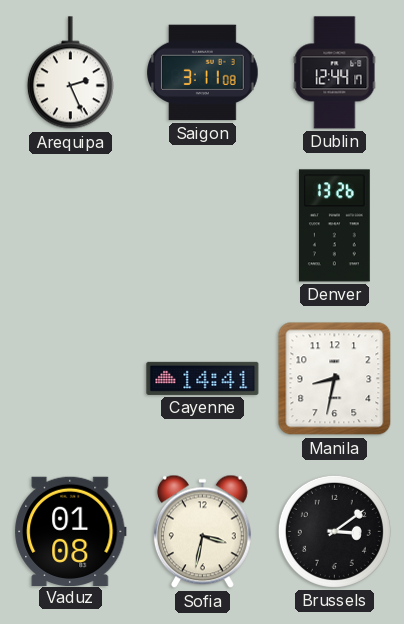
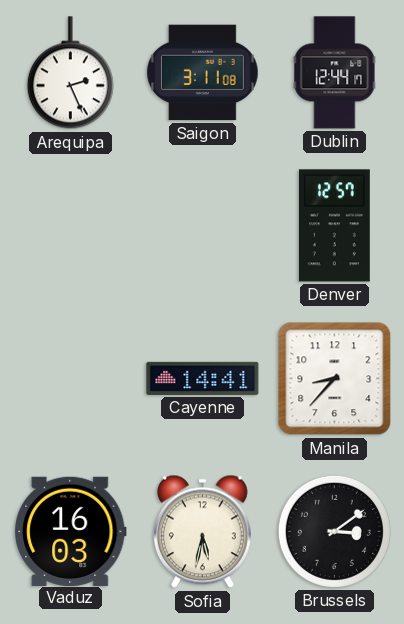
Denver: 13:26 -> 12:57
Manila: 8:32 -> 8:37
Vaduz: 01:08 -> 16:03
Sofia: 3:32 -> 5:32
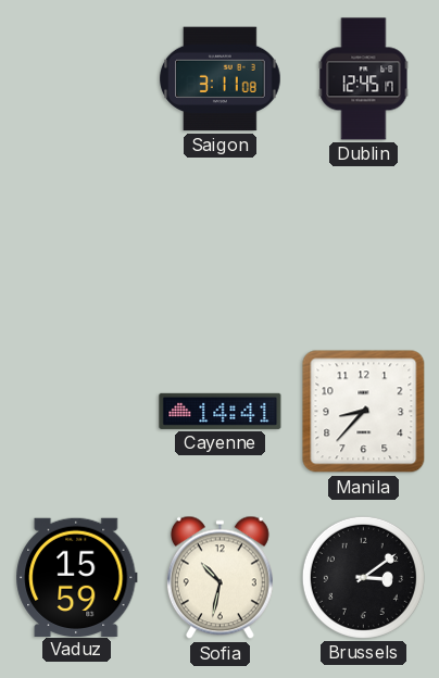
Arequipa: 2:26 -> none
Dublin: 12:44 -> 12:45
Denver: 12:57 -> none
Vaduz: 16:03 -> 15:59
Sofia: 5:32 -> 10:32
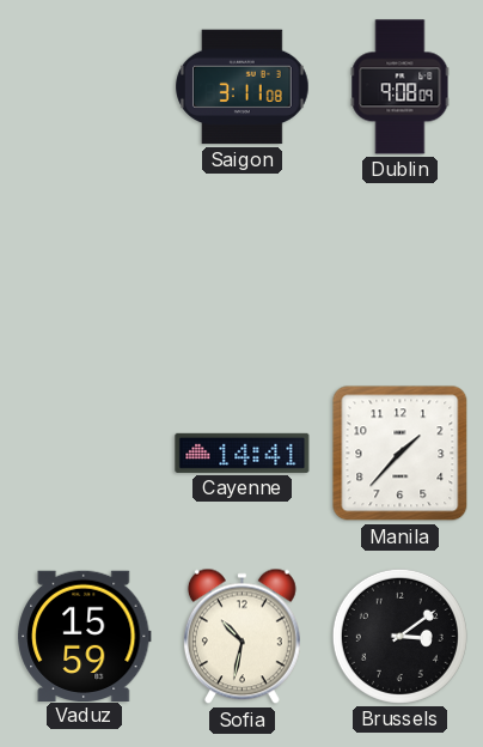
Dublin: 12:45 -> 9:08
Manila: 8:37 -> 1:37
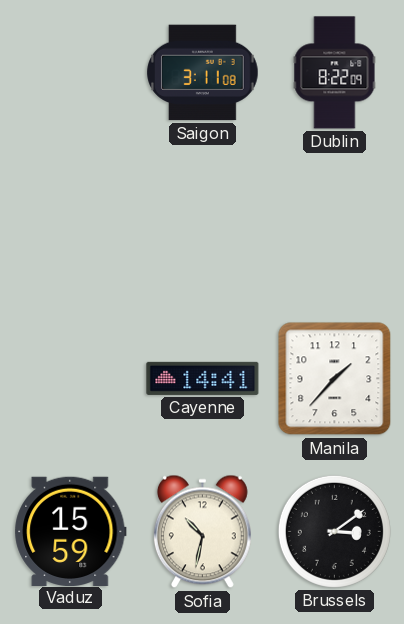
Dublin: 9:08 -> 8:22
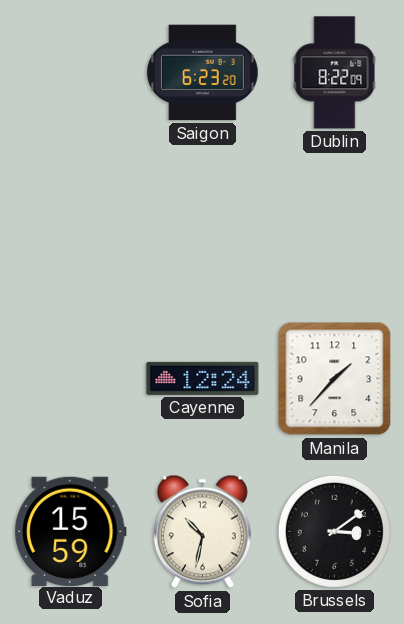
Saigon: 3:11 -> 6:23
Cayenne: 14:41 -> 12:24
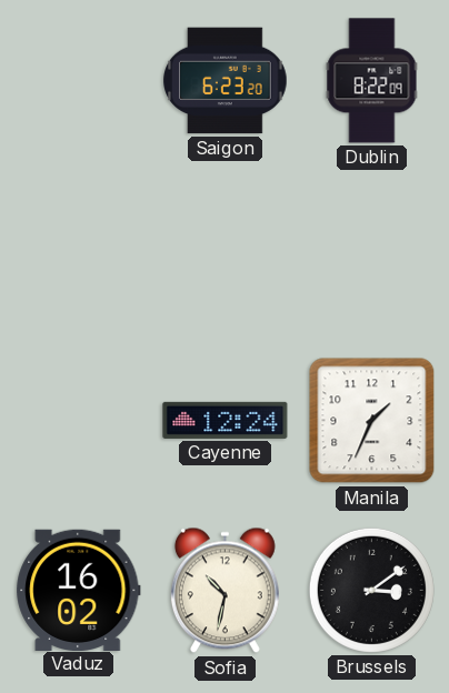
Manila: 1:37 -> 1:34
Vaduz: 15:59 -> 16:02
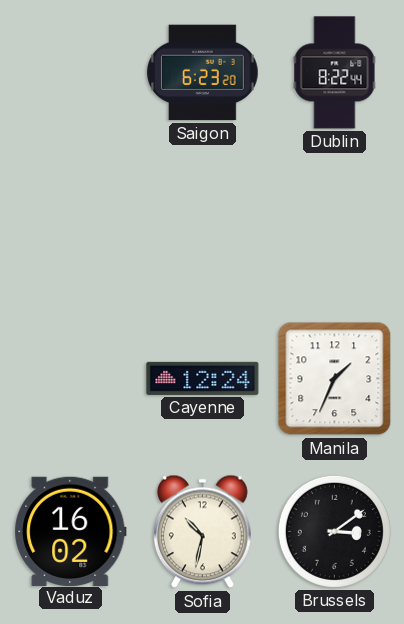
Dublin: 8:22:09 -> 8:22:44
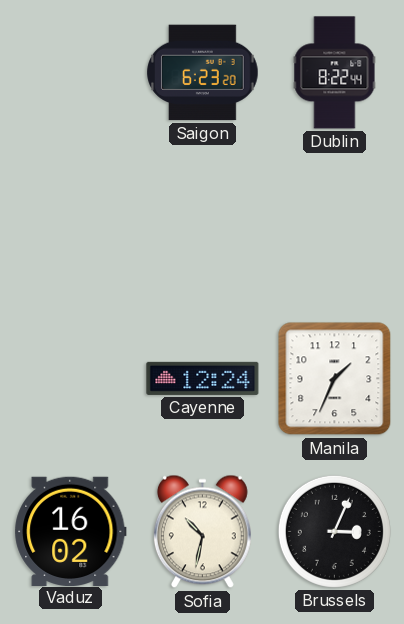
Brussels: 3:09 -> 3:04
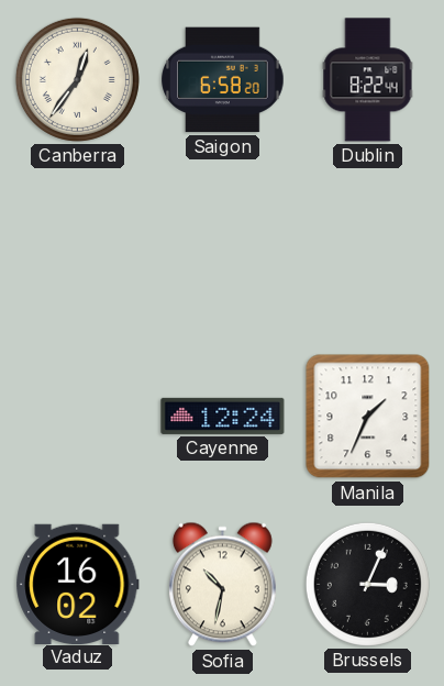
Canberra: none -> 12:36
Saigon: 6:23 -> 6:58
